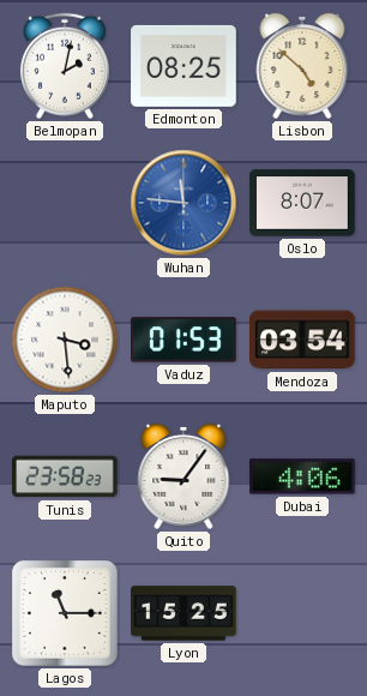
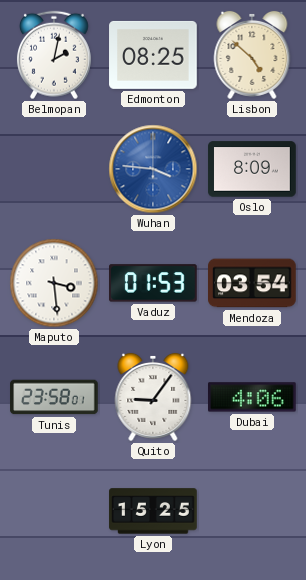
Wuhan: 11:46 -> 3:46
Oslo: 8:07 -> 8:09
Tunis: 23:58:23 -> 23:58:01
Lagos: 11:15 -> none
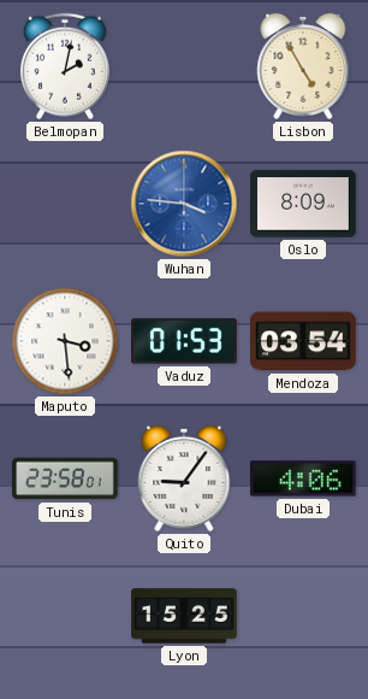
Edmonton: 08:25 -> none
Lisbon: 4:52 -> 4:55
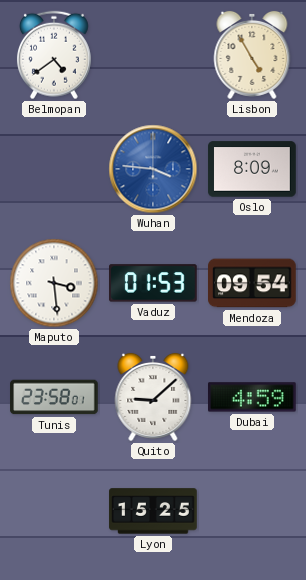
Belmopan: 2:02 -> 4:39
Mendoza: 03:54 -> 09:54
Quito: 9:06 -> 9:08
Dubai: 4:06 -> 4:59
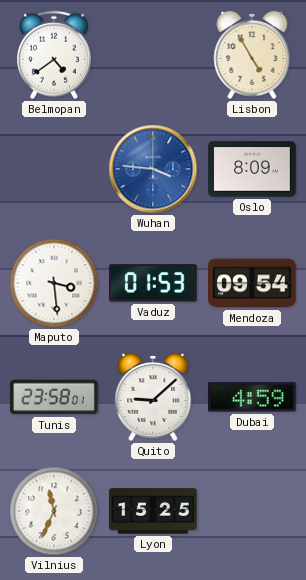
Vilnius: none -> 11:34
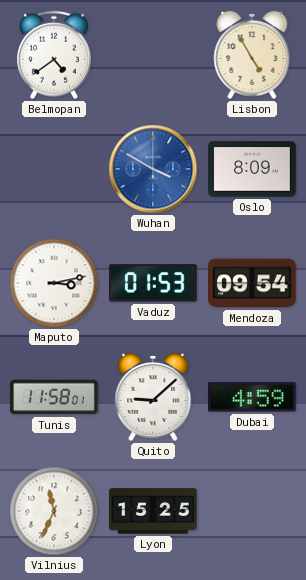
Wuhan: 3:46 -> 3:50
Maputo: 3:29 -> 3:13
Tunis: 23:58 -> 11:58
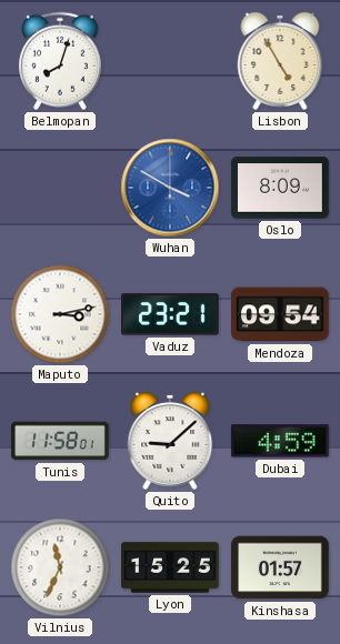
Belmopan: 4:39 -> 8:03
Vaduz: 01:53 -> 23:21
Kinshasa: none -> 01:57
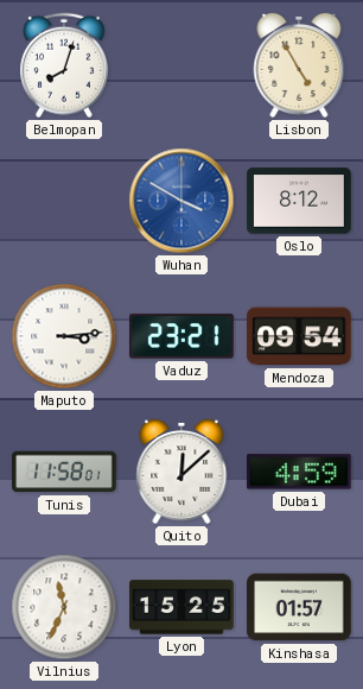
Oslo: 8:09 -> 8:12
Maputo: 3:13 -> 3:14
Quito: 9:08 -> 12:08
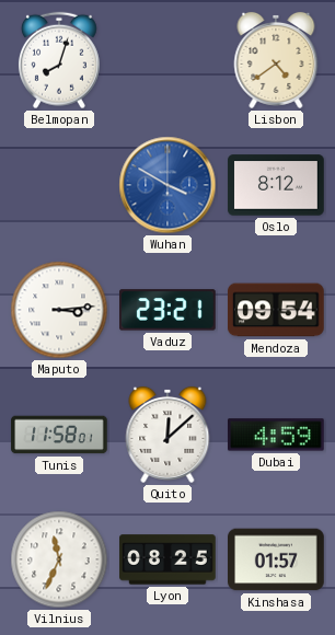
Lisbon: 4:55 -> 4:39
Lyon: 15:25 -> 08:25
